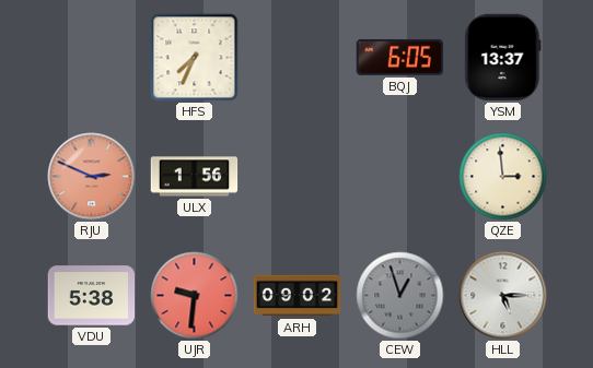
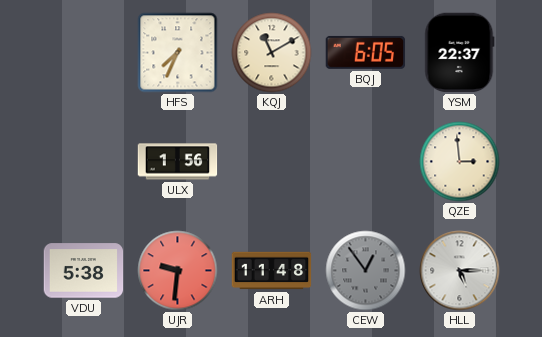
KQJ: none -> 11:10
YSM: 13:37 -> 22:37
RJU: 2:49 -> none
ARH: 09:02 -> 11:48
CEW: 12:57 -> 12:54
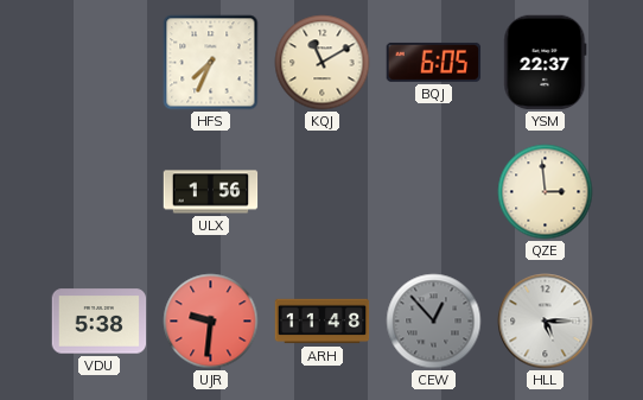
CEW: 12:54 -> 12:53
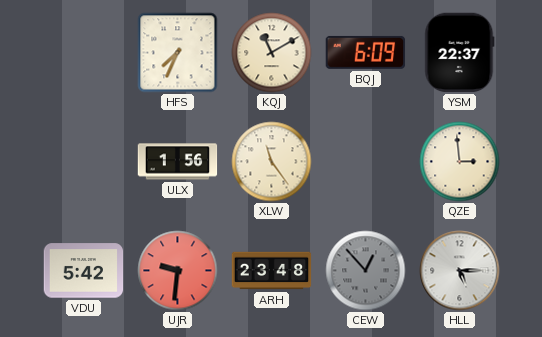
BQJ: 6:05 -> 6:09
XLW: none -> 11:24
VDU: 5:38 -> 5:42
ARH: 11:48 -> 23:48
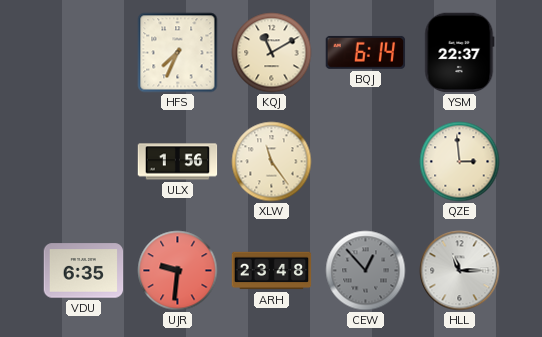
BQJ: 6:09 -> 6:14
VDU: 5:42 -> 6:35
HLL: 5:15 -> 11:15
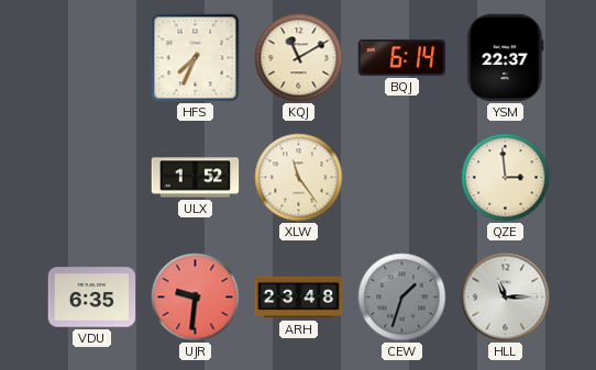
ULX: 1:56 -> 1:52
CEW: 12:53 -> 1:33
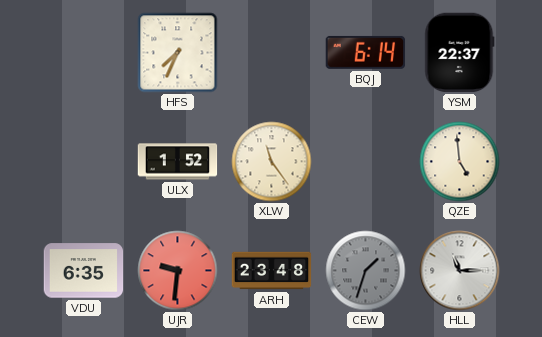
KQJ: 11:10 -> none
QZE: 2:59 -> 4:59
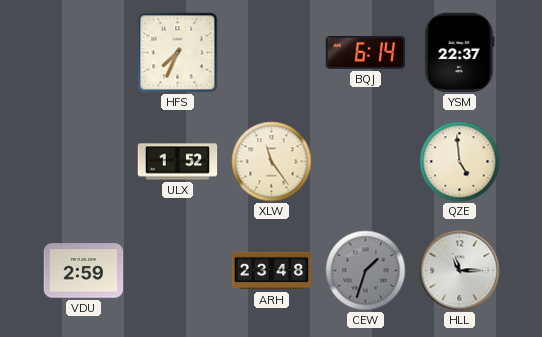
VDU: 6:35 -> 2:59
UJR: 9:31 -> none
